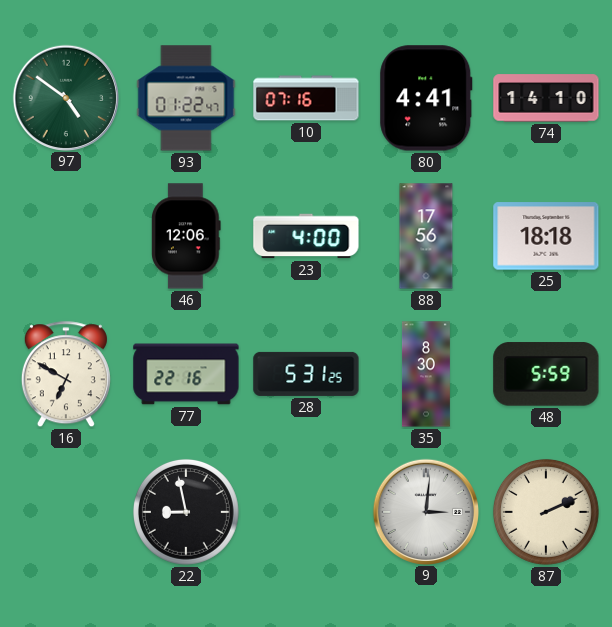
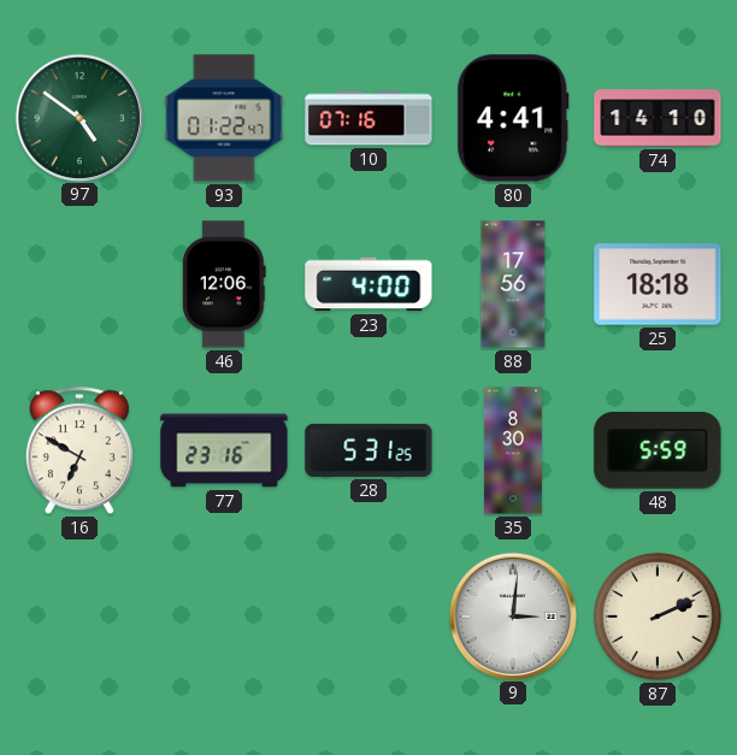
77: 22:16 -> 23:16
22: 8:58 -> none
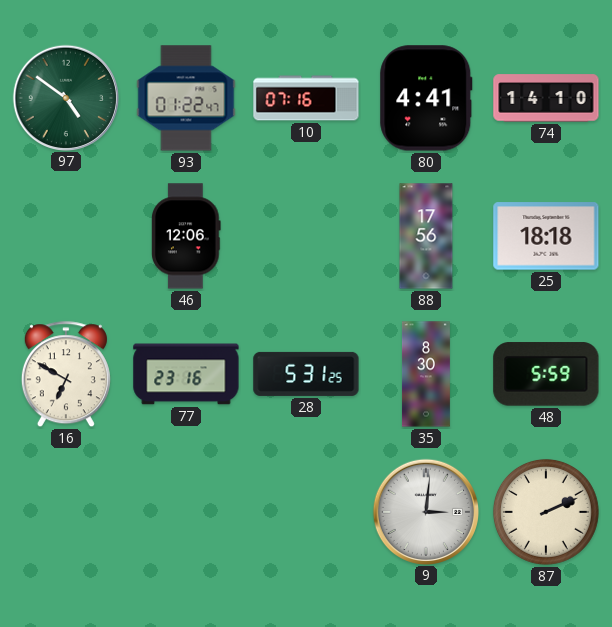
23: 4:00 -> none
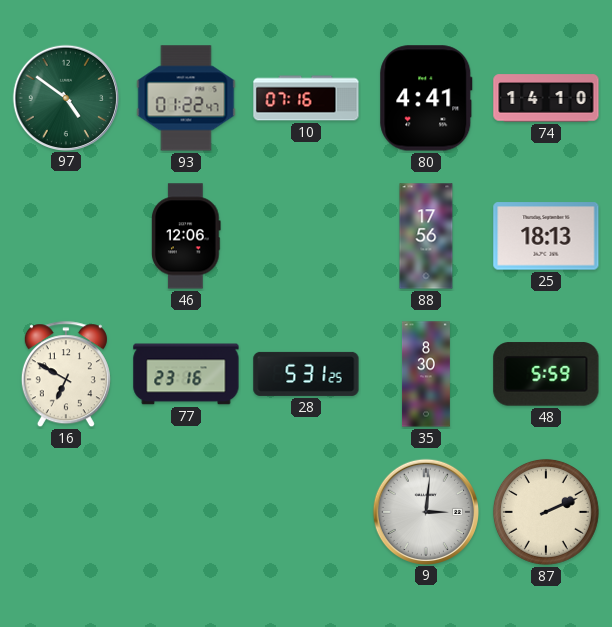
25: 18:18 -> 18:13
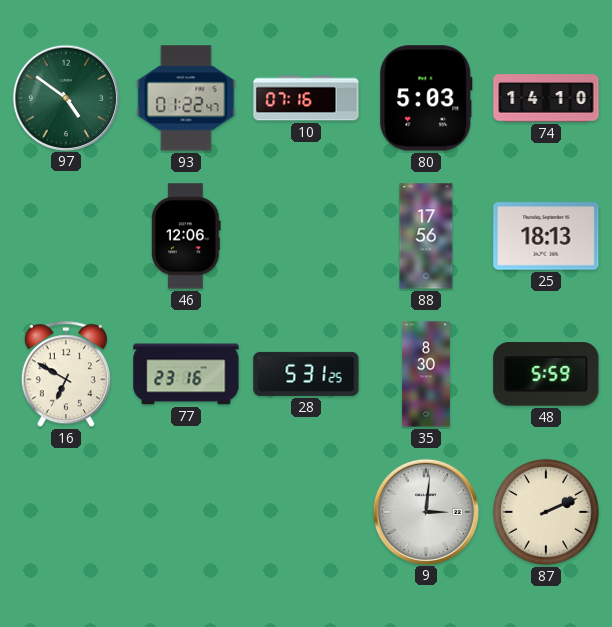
80: 4:41 -> 5:03
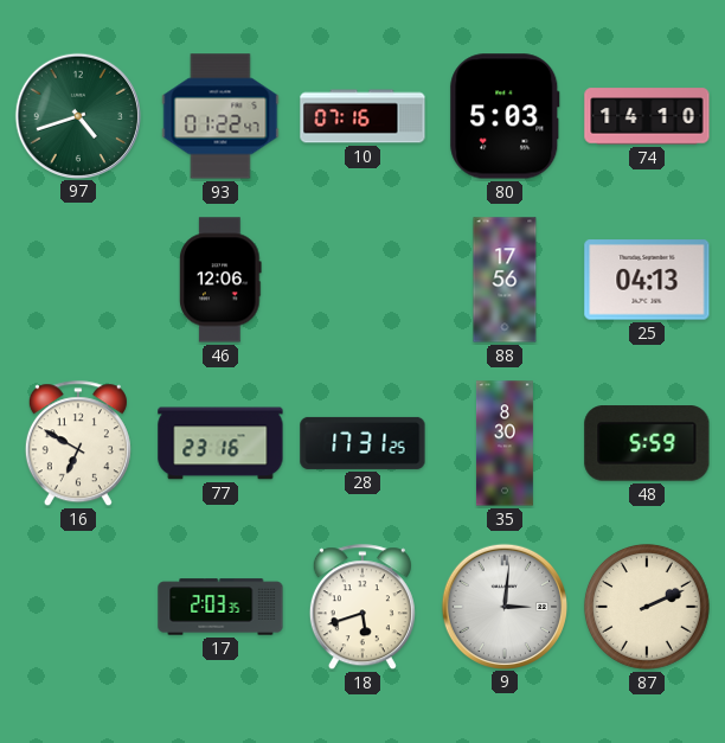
97: 4:51 -> 4:42
25: 18:13 -> 04:13
28: 5:31 -> 17:31
17: none -> 2:03
18: none -> 5:42
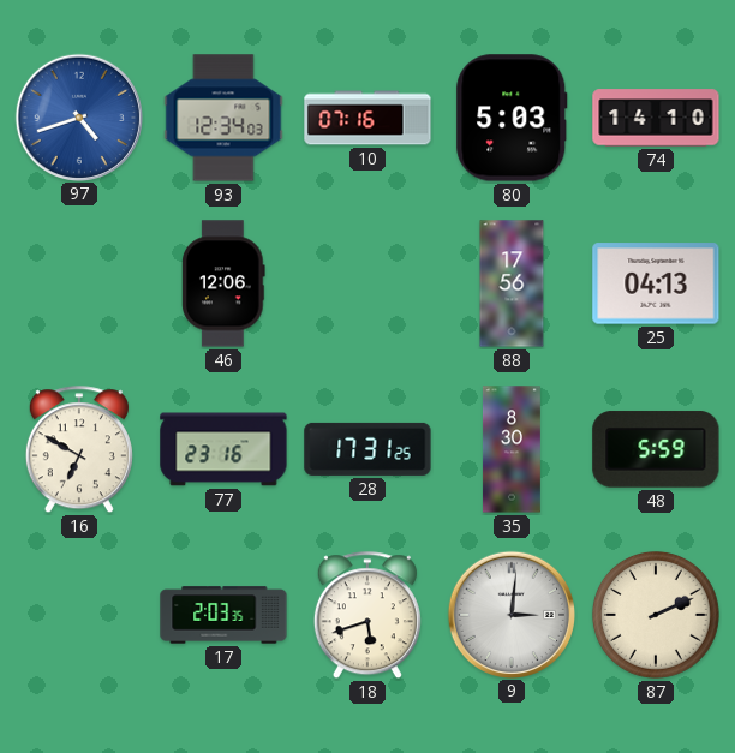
97 dial: green -> blue
93: 01:22 -> 12:34
